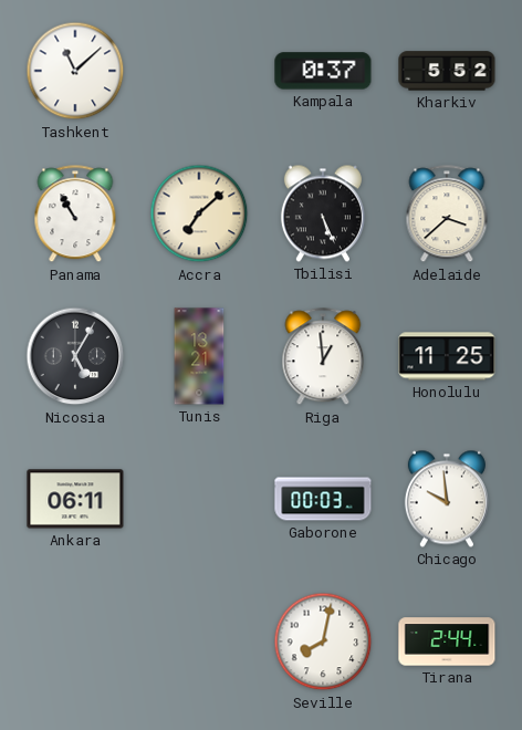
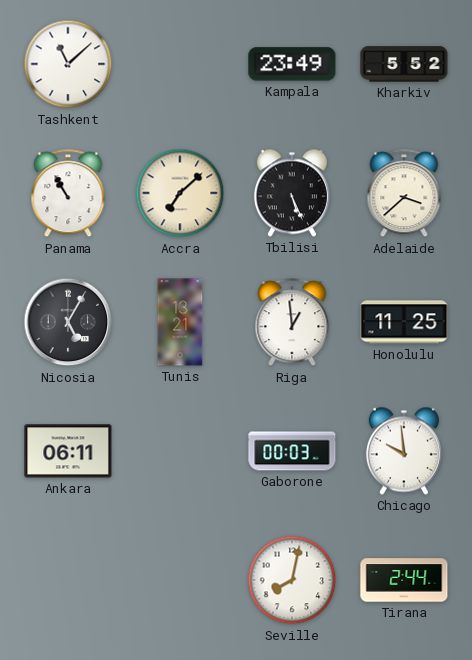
Kampala: 0:37 -> 23:49
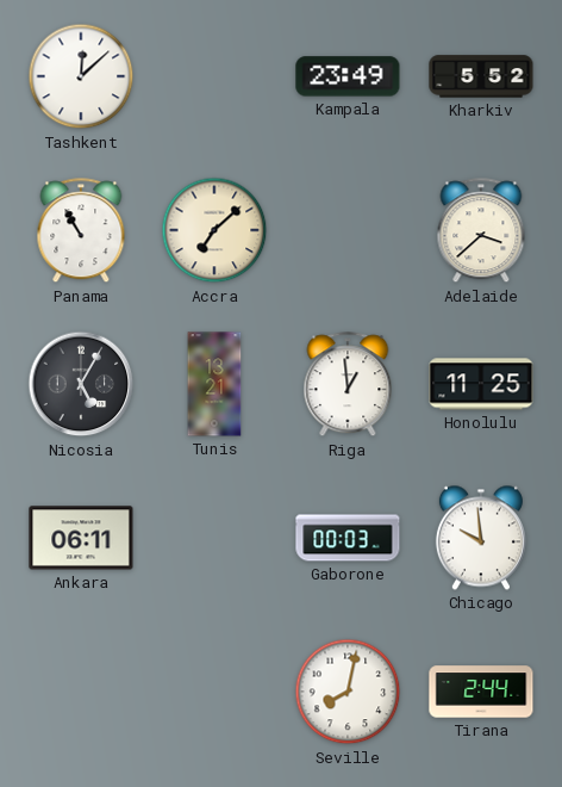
Tashkent: 11:08 -> 12:08
Tbilisi: 5:26 -> none
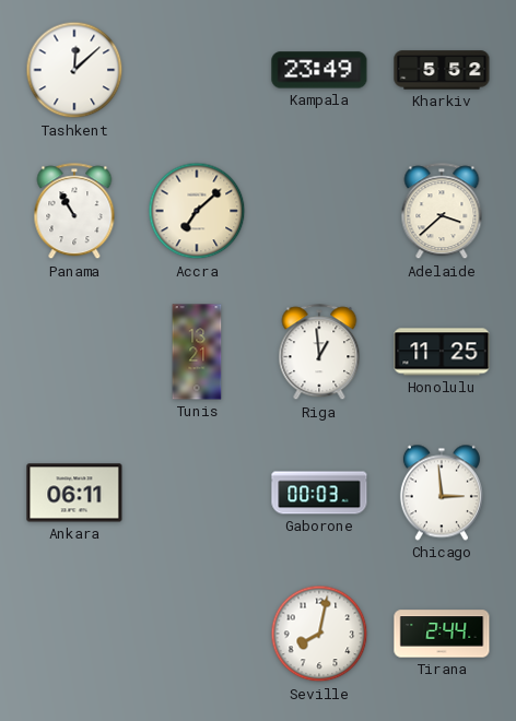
Nicosia: 5:05 -> none
Chicago: 9:59 -> 2:59
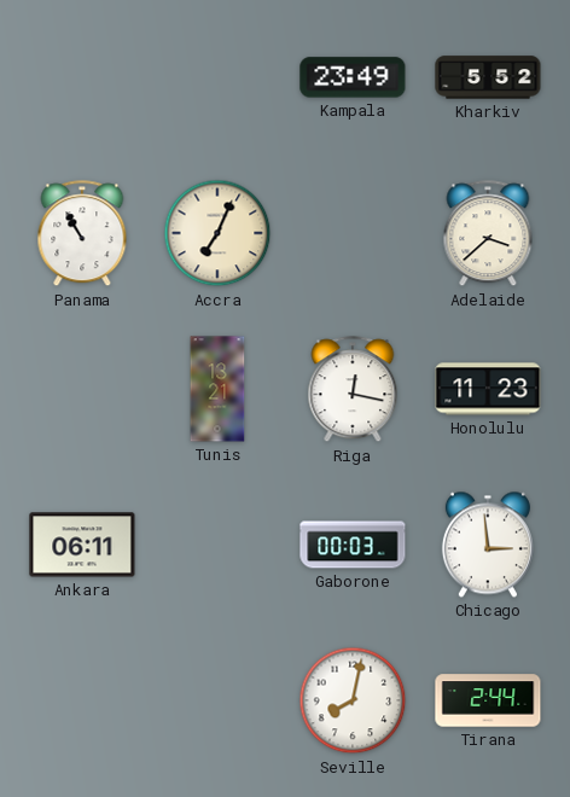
Tashkent: 12:08 -> none
Accra: 7:08 -> 7:04
Riga: 12:59 -> 12:17
Honolulu: 11:25 -> 11:23
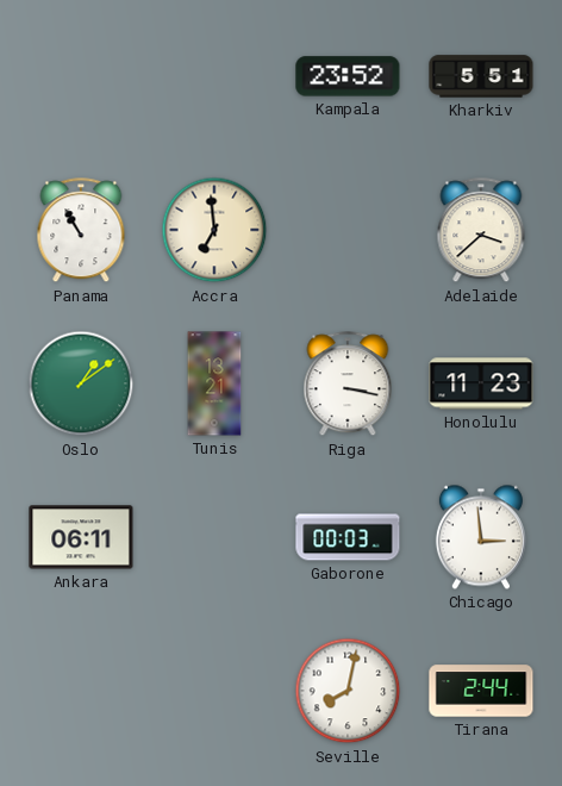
Kampala: 23:49 -> 23:52
Kharkiv: 5:52 -> 5:51
Accra: 7:04 -> 6:59
Oslo: none -> 1:09
Riga: 12:17 -> 3:17
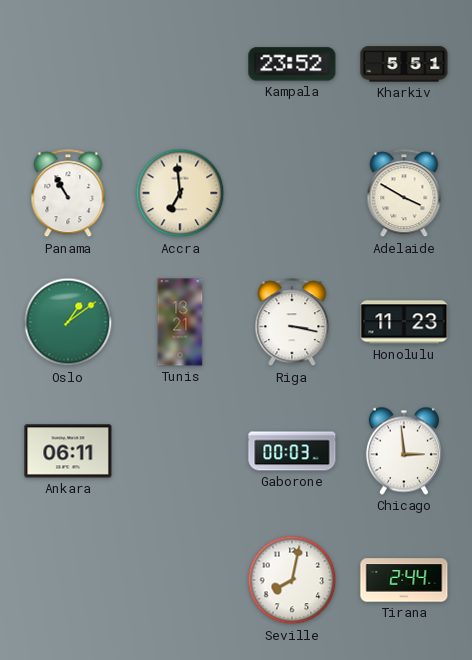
Adelaide: 3:38 -> 3:50
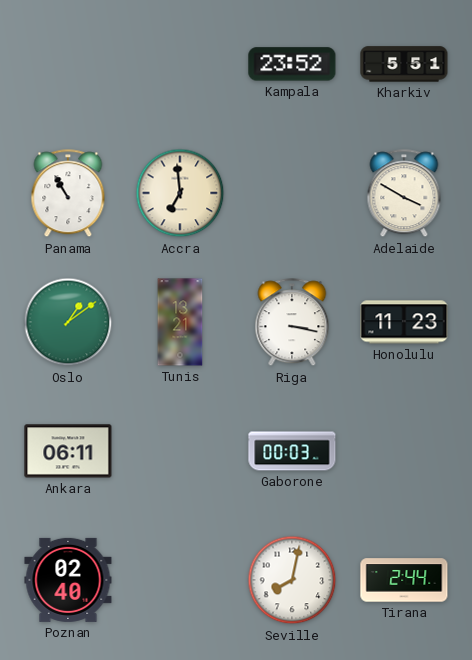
Chicago: 2:59 -> none
Poznan: none -> 02:40
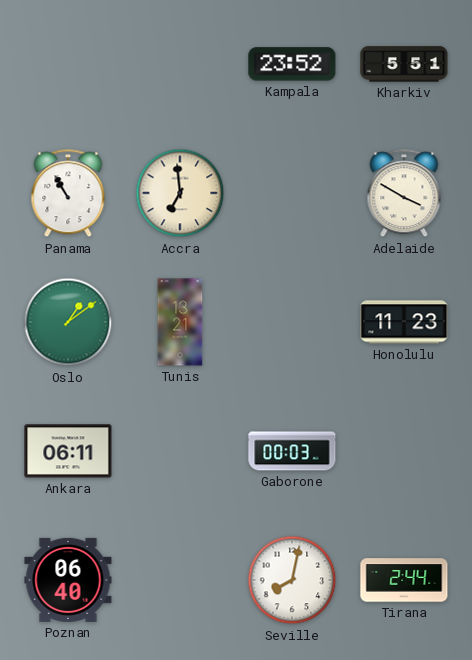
Riga: 3:17 -> none
Poznan: 02:40 -> 06:40
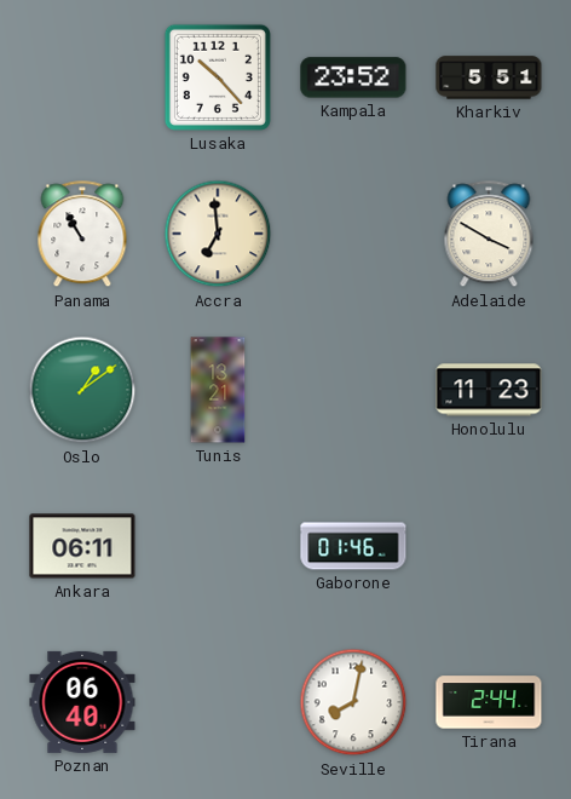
Lusaka: none -> 10:23
Gaborone: 00:03 -> 01:46
